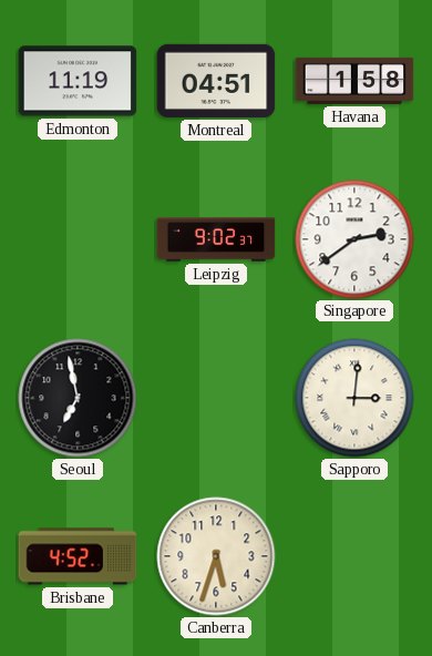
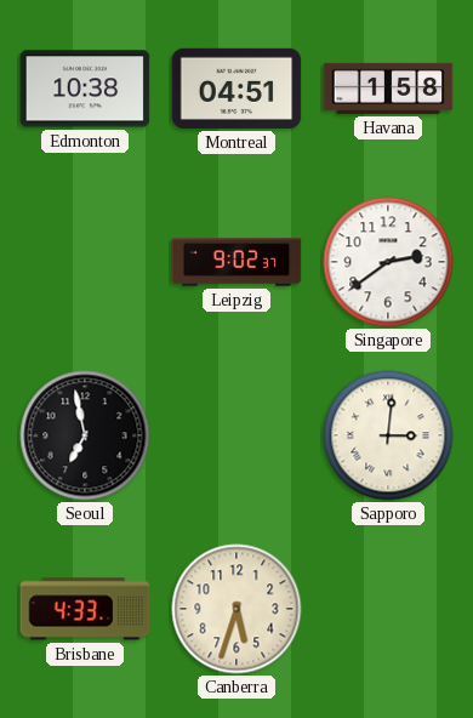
Edmonton: 11:19 -> 10:38
Brisbane: 4:52 -> 4:33
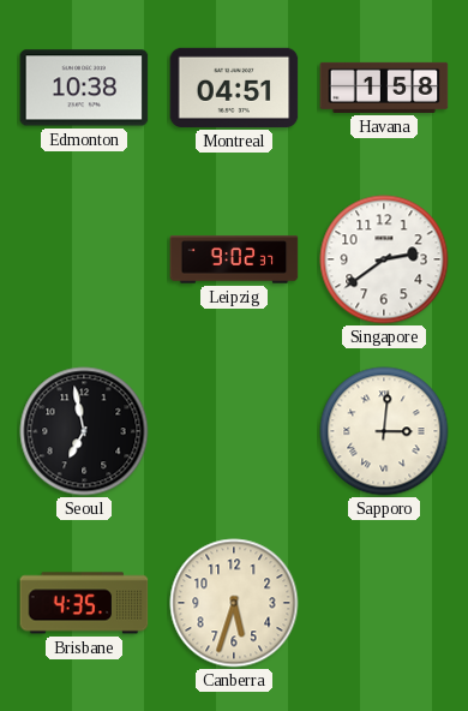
Brisbane: 4:33 -> 4:35
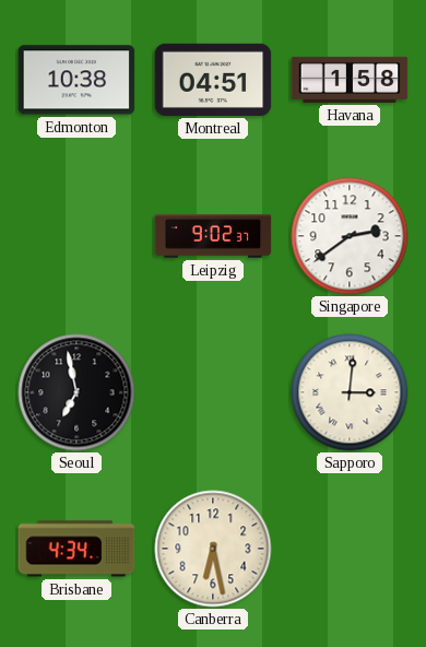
Brisbane: 4:35 -> 4:34
Canberra: 5:33 -> 6:28
